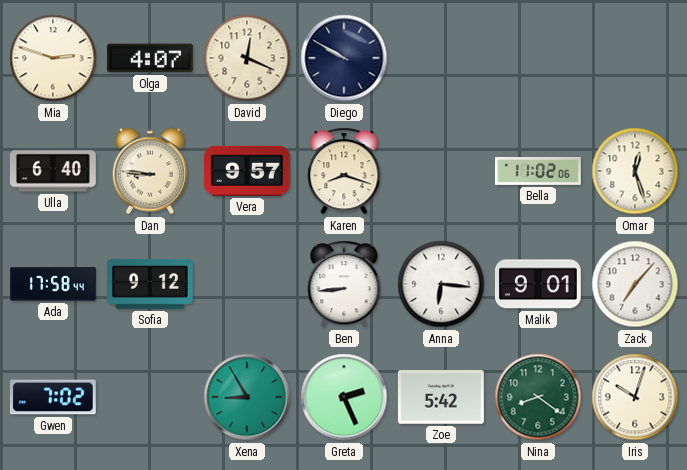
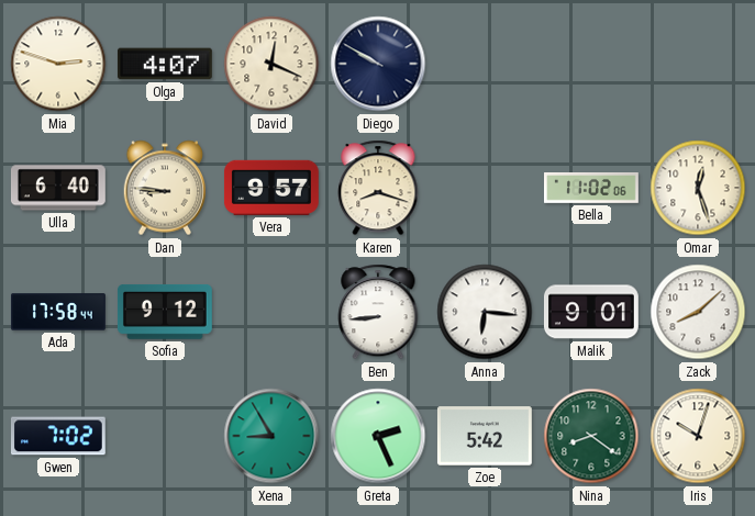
Zack: 7:07 -> 8:08
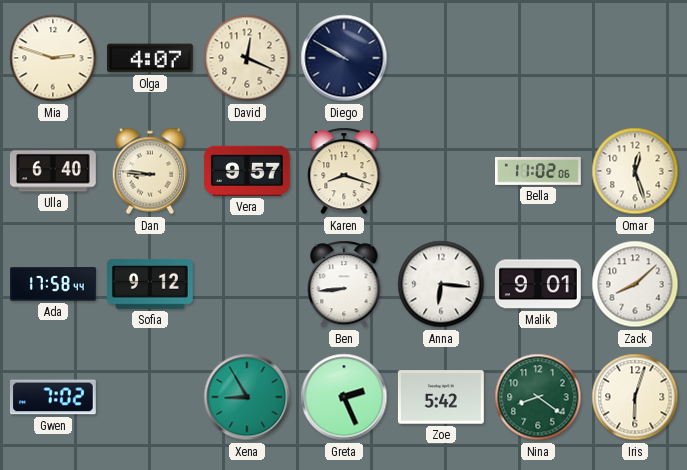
Iris: 10:03 -> 6:03
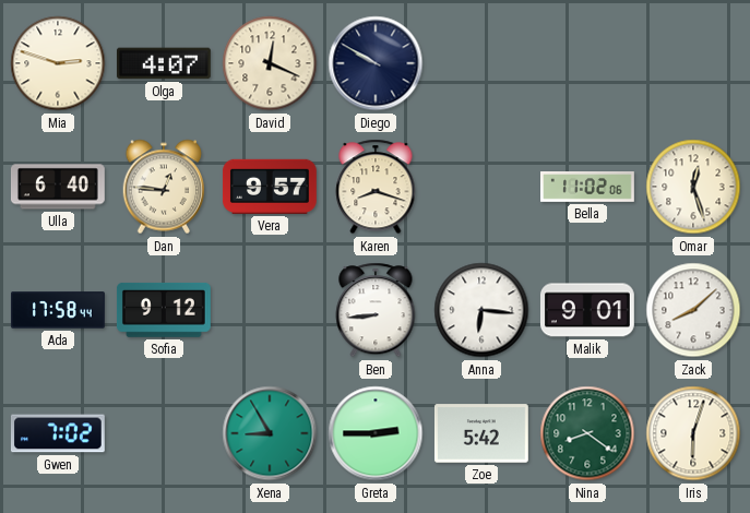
Dan: 8:46 -> 12:46
Greta: 2:26 -> 2:45
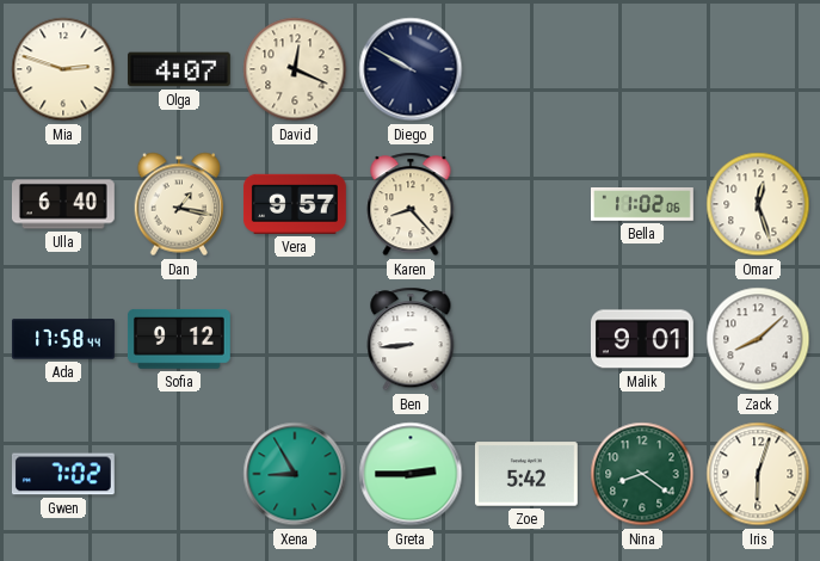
Dan: 12:46 -> 1:17
Karen: 8:18 -> 8:23
Anna: 6:16 -> none
